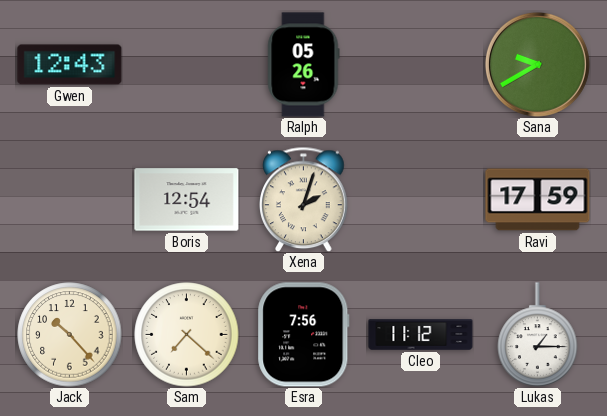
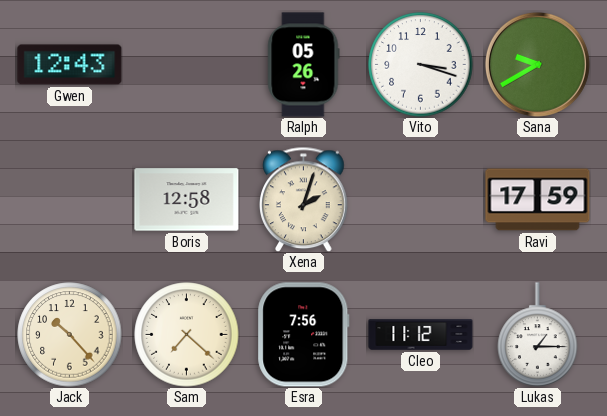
Vito: none -> 3:18
Boris: 12:54 -> 12:58
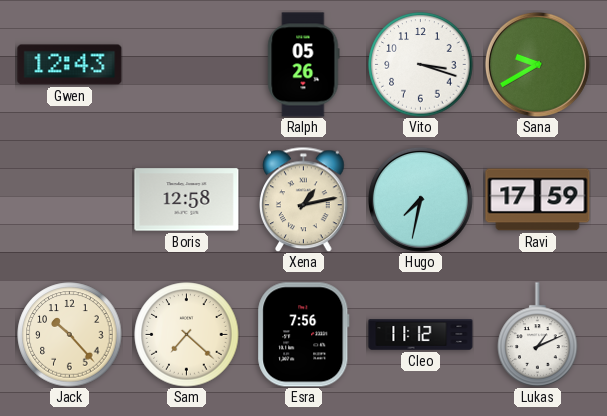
Xena: 2:03 -> 1:13
Hugo: none -> 7:32
Lukas: 1:15 -> 1:11
